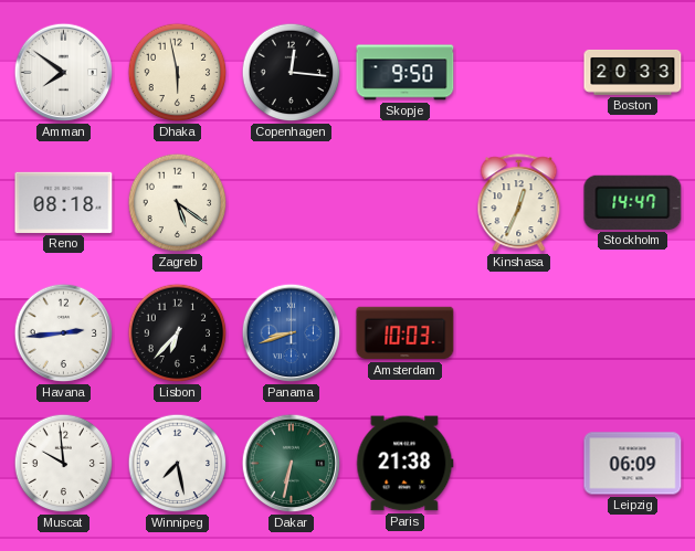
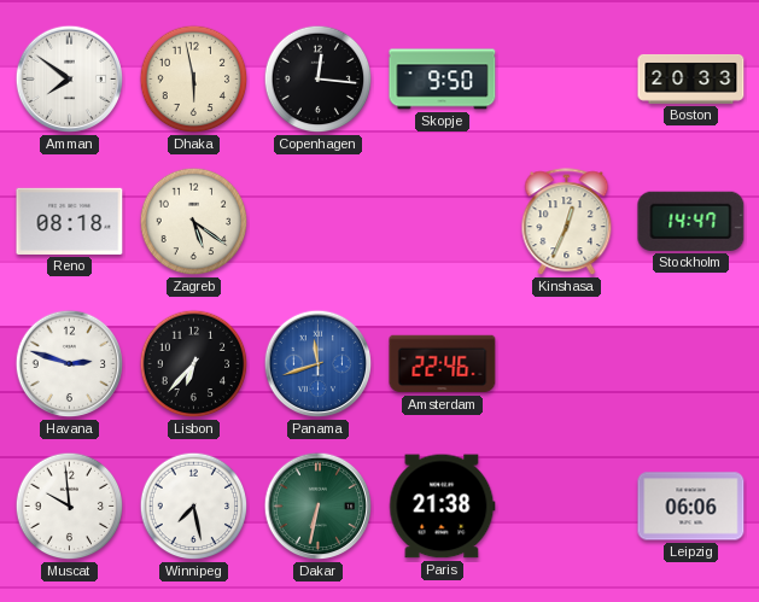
Havana: 2:44 -> 2:48
Panama: 8:42 -> 11:42
Amsterdam: 10:03 -> 22:46
Leipzig: 06:09 -> 06:06
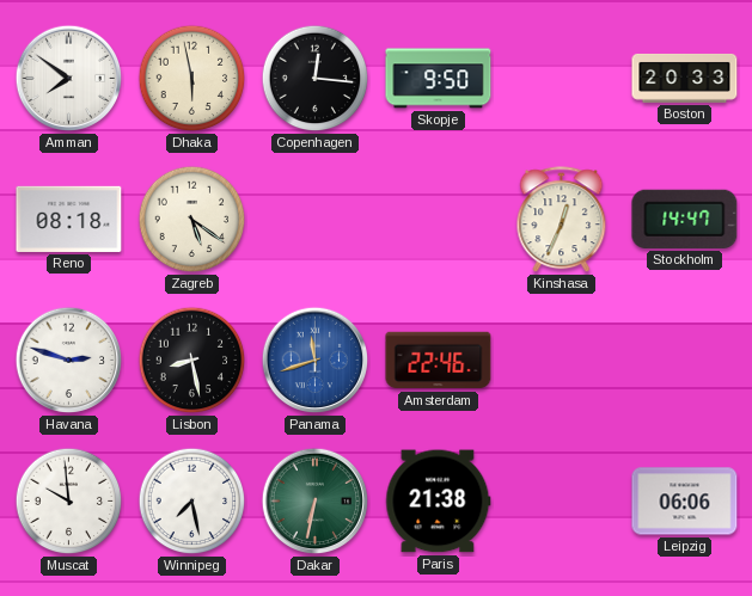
Lisbon: 6:37 -> 8:28
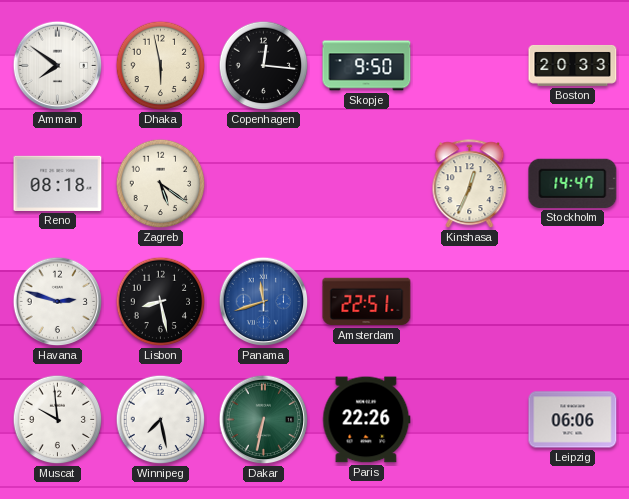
Amsterdam: 22:46 -> 22:51
Paris: 21:38 -> 22:26
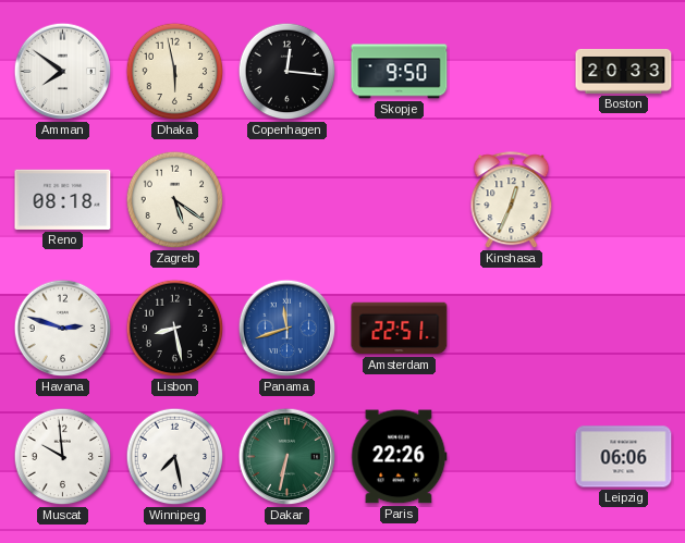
Stockholm: 14:47 -> none
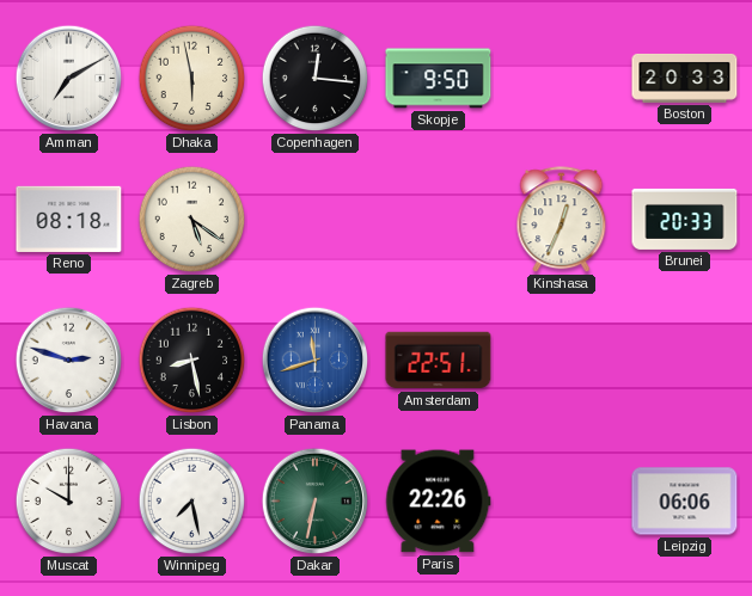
Amman: 7:51 -> 7:10
Brunei: none -> 20:33
Muscat: 9:59 -> 10:00
